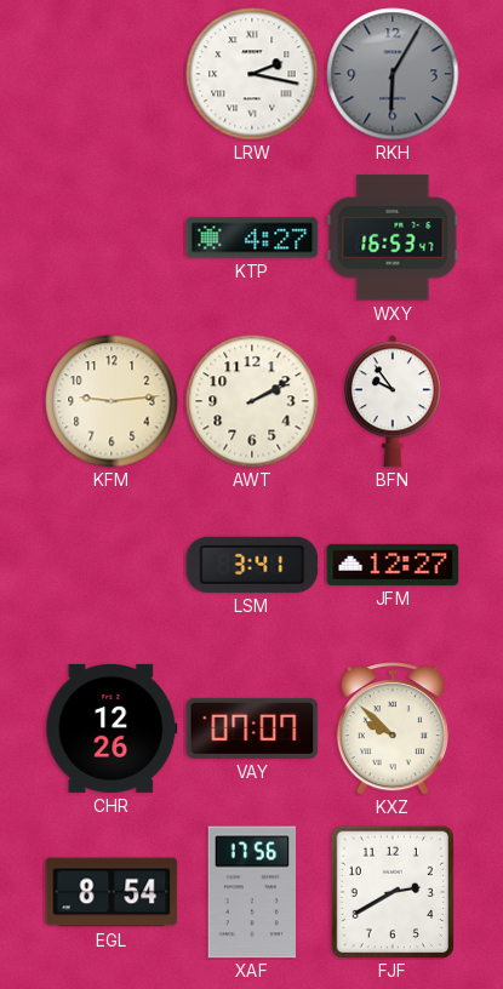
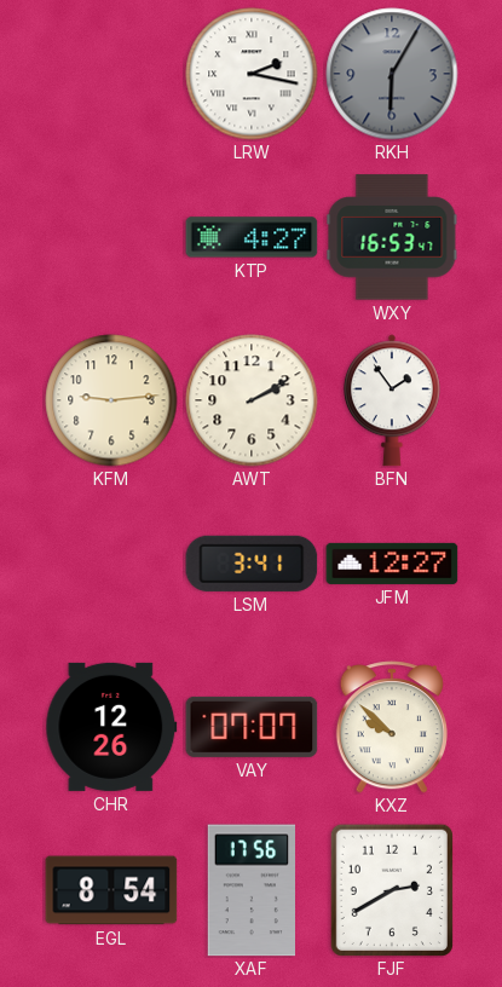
BFN: 9:54 -> 1:54
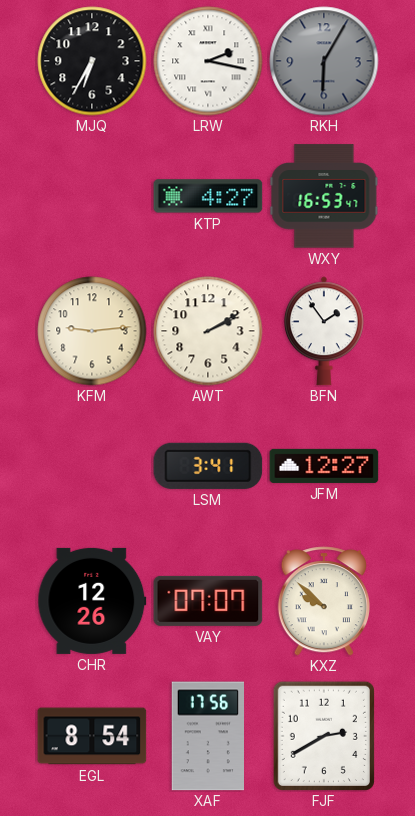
MJQ: none -> 6:35
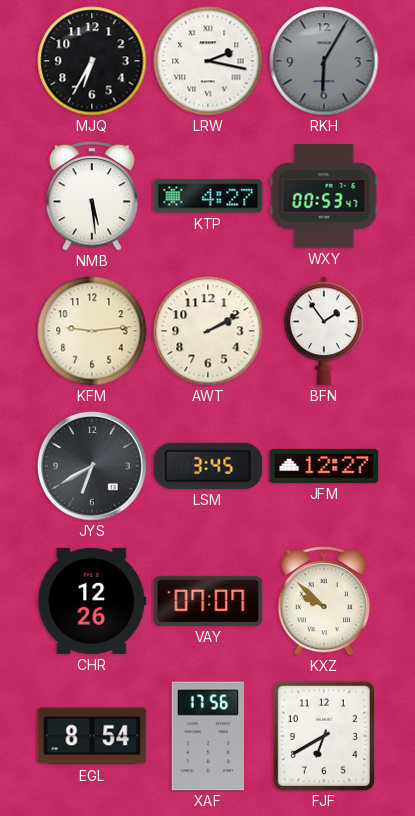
NMB: none -> 5:29
WXY: 16:53 -> 00:53
JYS: none -> 6:40
LSM: 3:41 -> 3:45
FJF: 2:40 -> 6:40
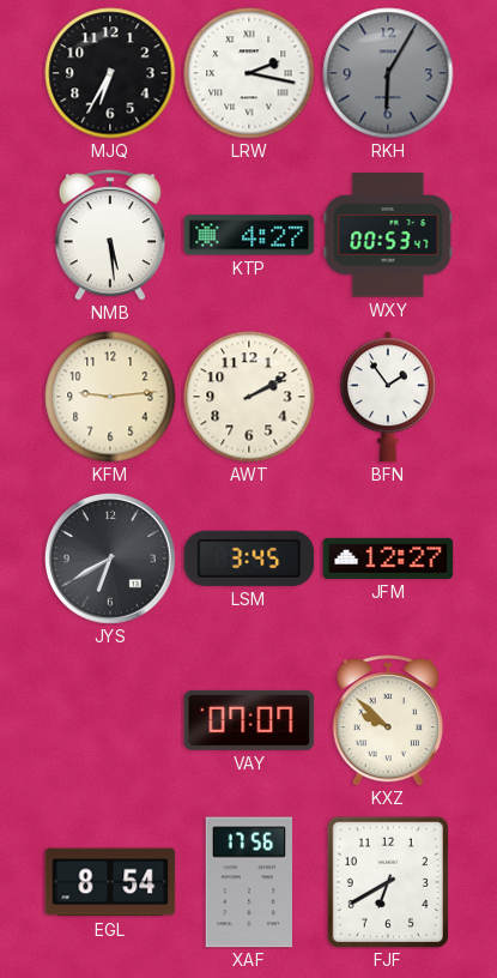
CHR: 12:26 -> none
